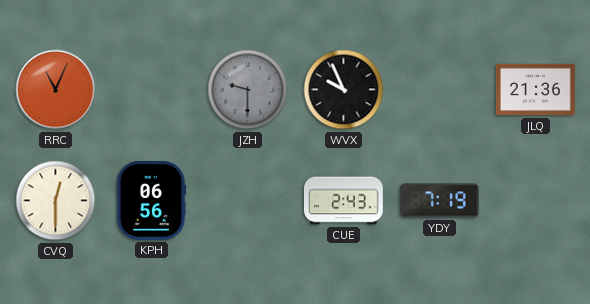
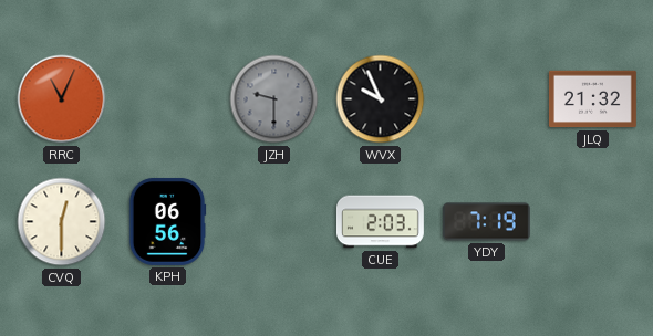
JLQ: 21:36 -> 21:32
CUE: 2:43 -> 2:03
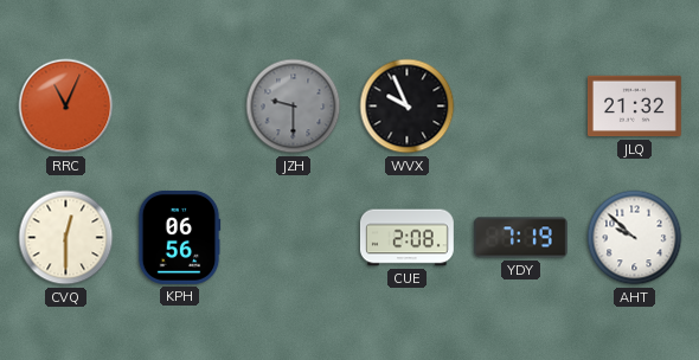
CUE: 2:03 -> 2:08
AHT: none -> 9:52
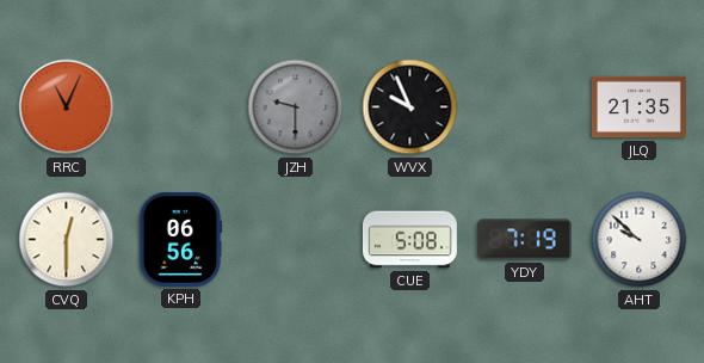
JLQ: 21:32 -> 21:35
CUE: 2:08 -> 5:08
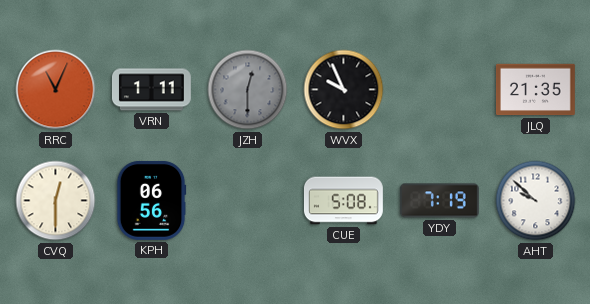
VRN: none -> 1:11
JZH: 9:30 -> 12:30
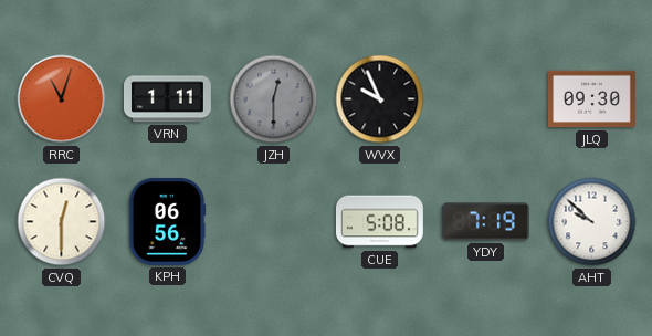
RRC: 11:04 -> 11:03
JLQ: 21:35 -> 09:30
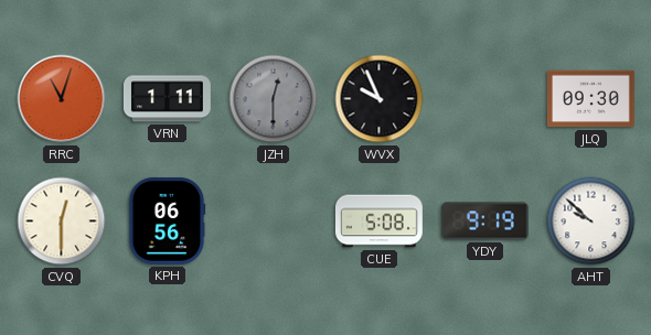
YDY: 7:19 -> 9:19
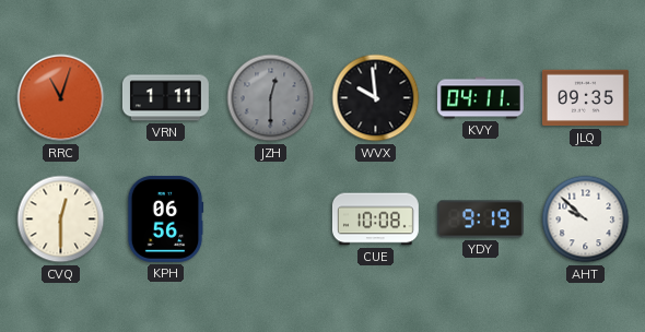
WVX: 9:56 -> 9:59
KVY: none -> 04:11
JLQ: 09:30 -> 09:35
CUE: 5:08 -> 10:08
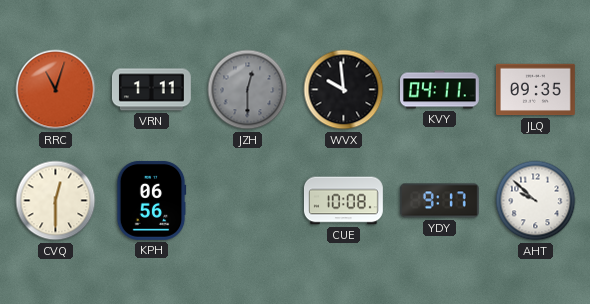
YDY: 9:19 -> 9:17
